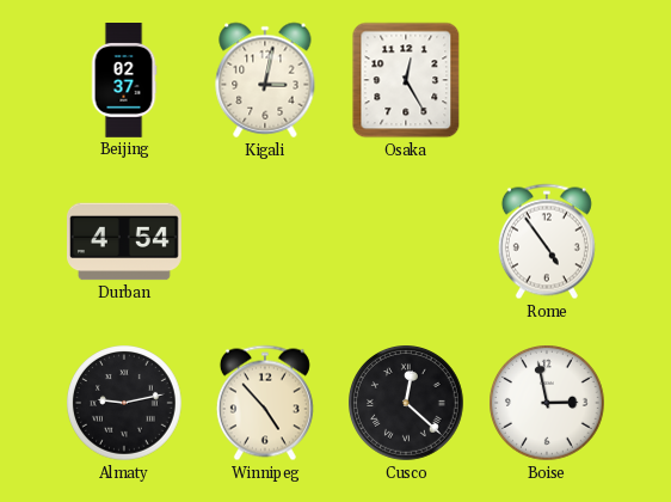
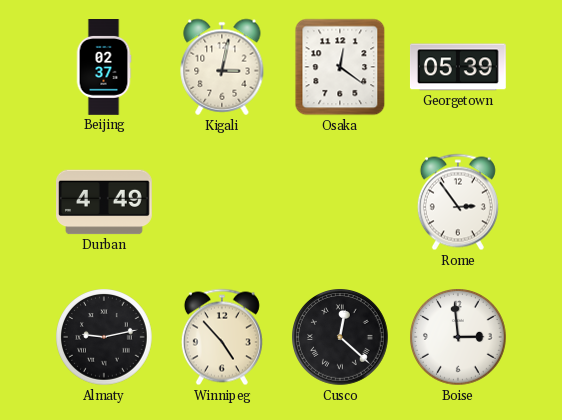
Osaka: 12:25 -> 12:21
Georgetown: none -> 05:39
Durban: 4:54 -> 4:49
Rome: 4:54 -> 2:54
Boise: 2:58 -> 2:59
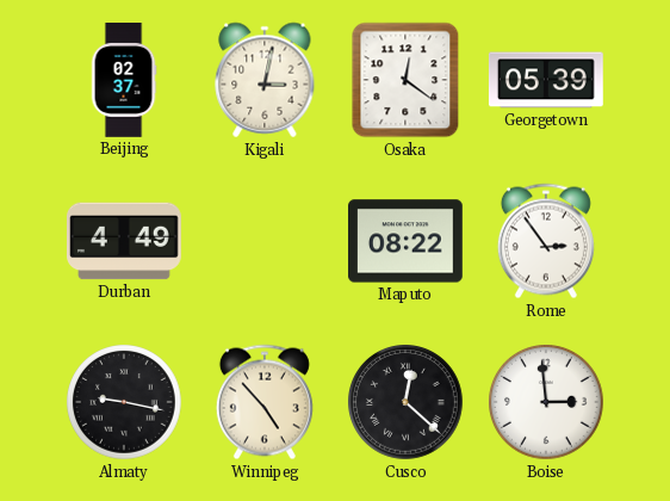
Maputo: none -> 08:22
Almaty: 9:13 -> 9:17
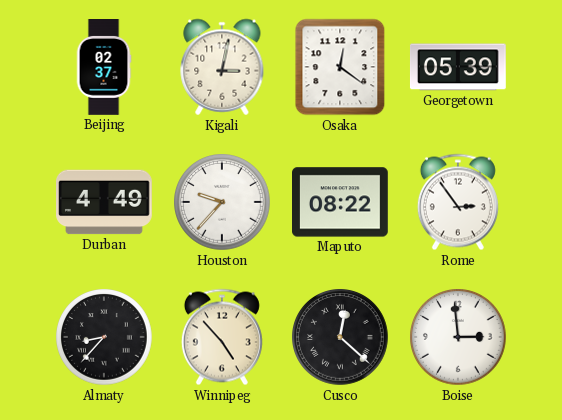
Houston: none -> 9:37
Almaty: 9:17 -> 8:37
